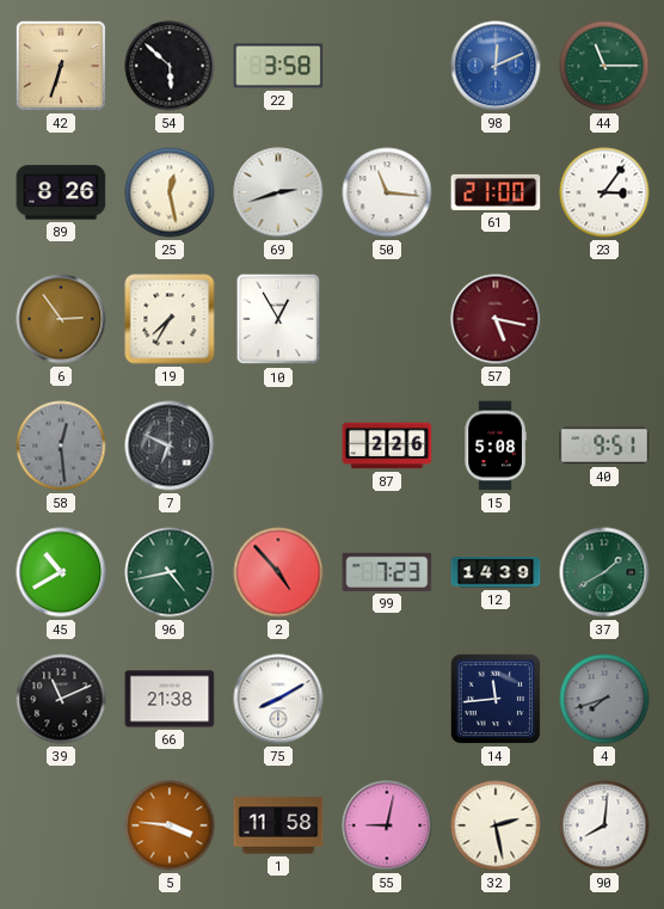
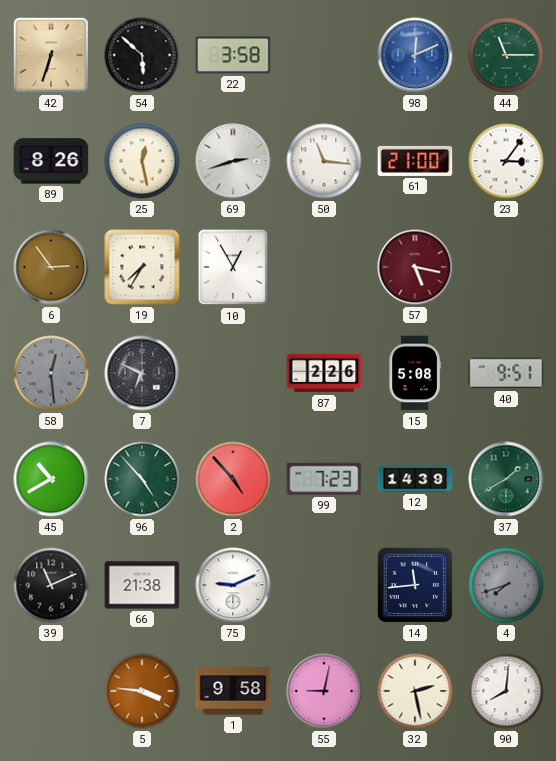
96: 4:43 -> 4:53
75: 8:10 -> 9:11
1: 11:58 -> 9:58
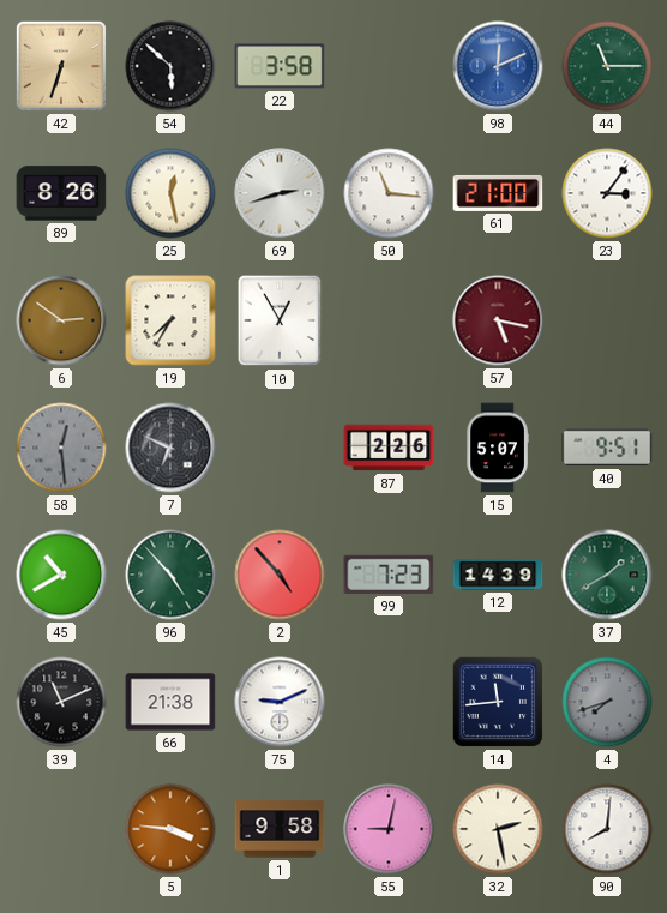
6: 2:54 -> 2:51
15: 5:08 -> 5:07
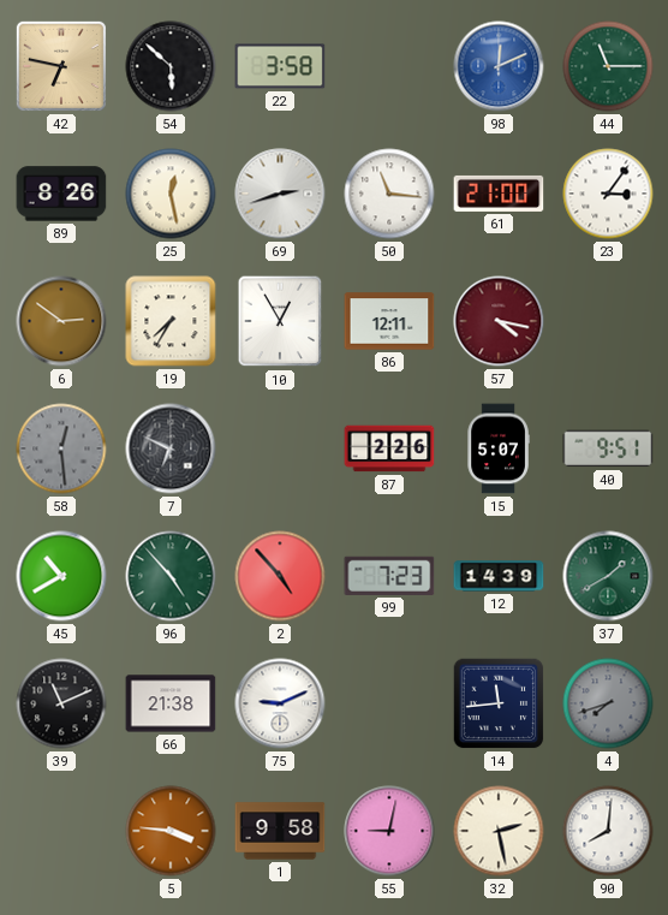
42: 6:33 -> 6:47
86: none -> 12:11
57: 5:17 -> 4:17
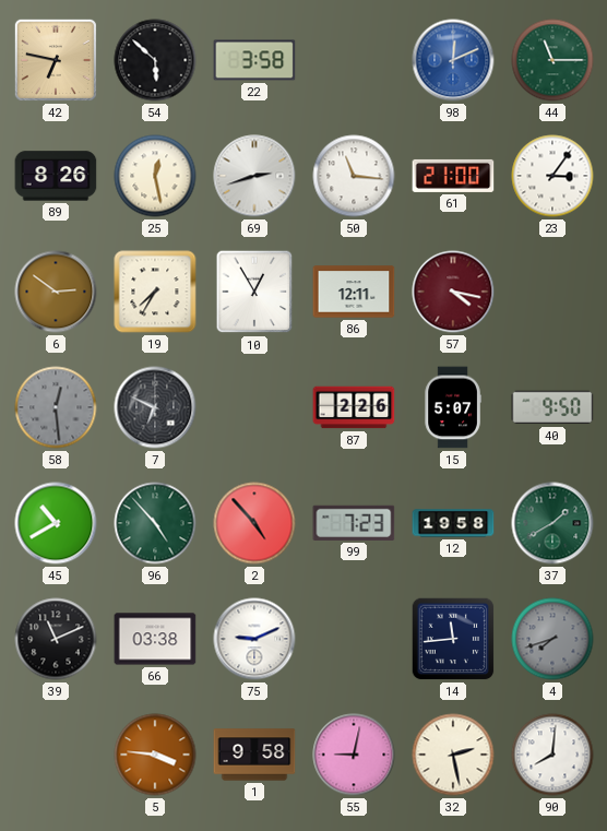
40: 9:51 -> 9:50
12: 14:39 -> 19:58
66: 21:38 -> 03:38
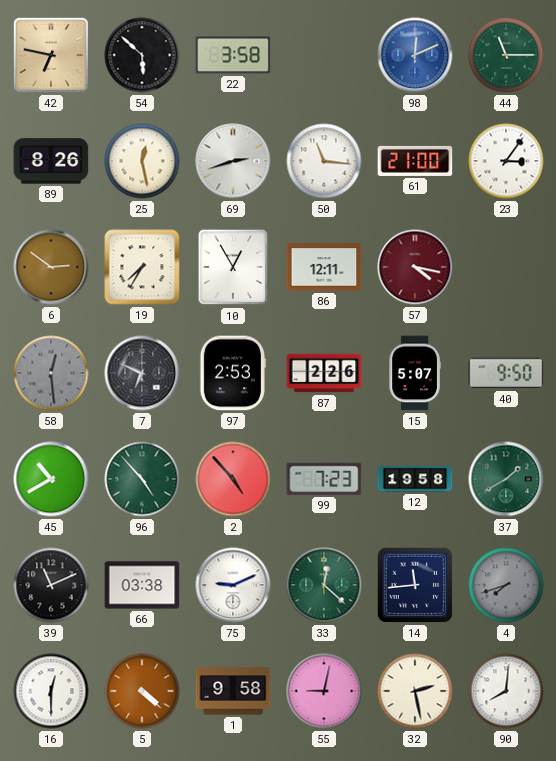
97: none -> 2:53
33: none -> 12:22
16: none -> 12:30
5: 3:46 -> 4:22
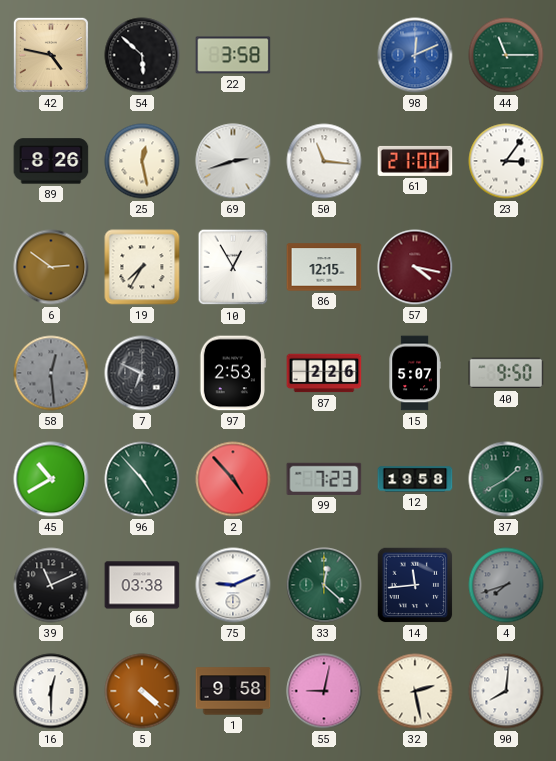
42: 6:47 -> 4:47
86: 12:11 -> 12:15
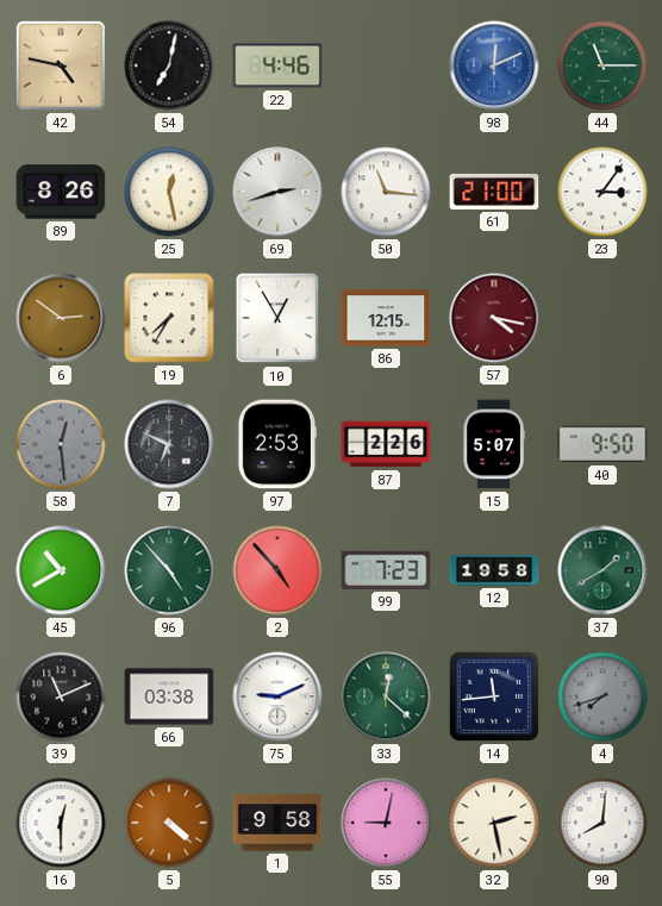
54: 5:52 -> 7:02
22: 3:58 -> 4:46
